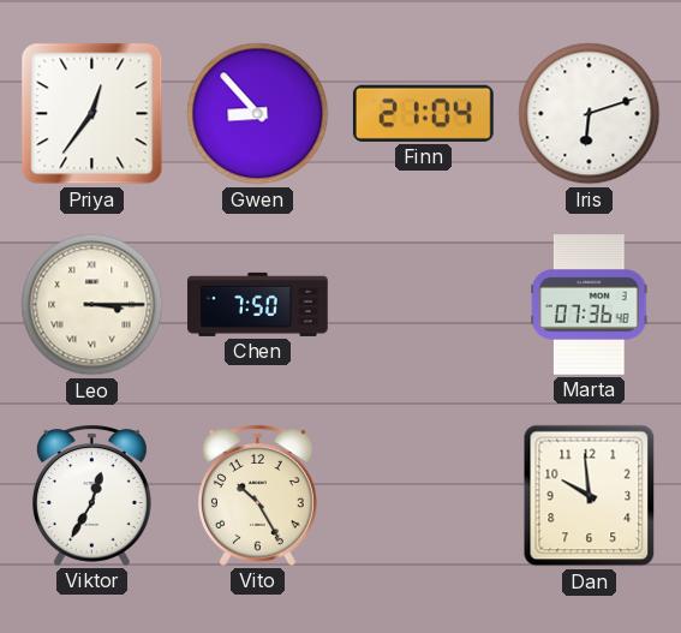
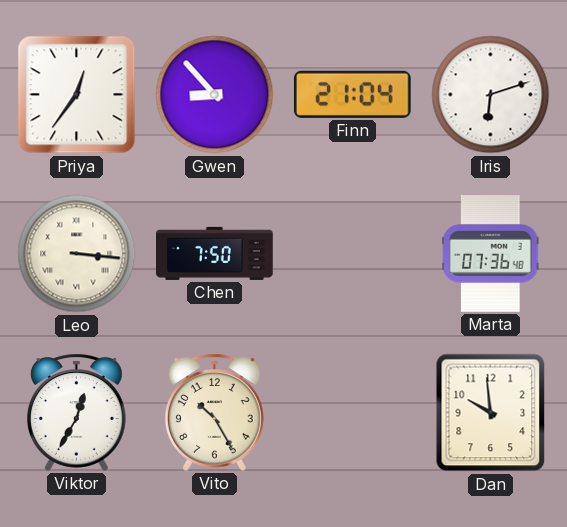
Leo: 3:15 -> 3:16
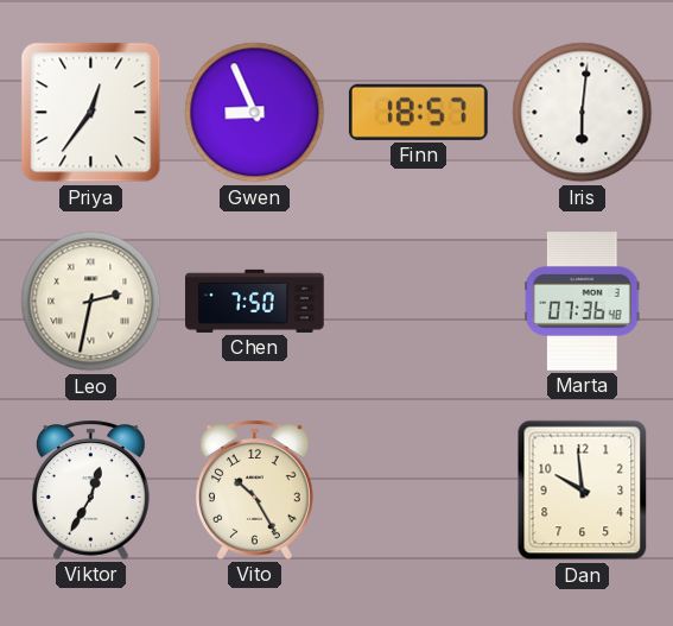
Gwen: 8:53 -> 8:56
Finn: 21:04 -> 18:57
Iris: 6:12 -> 6:01
Leo: 3:16 -> 2:32
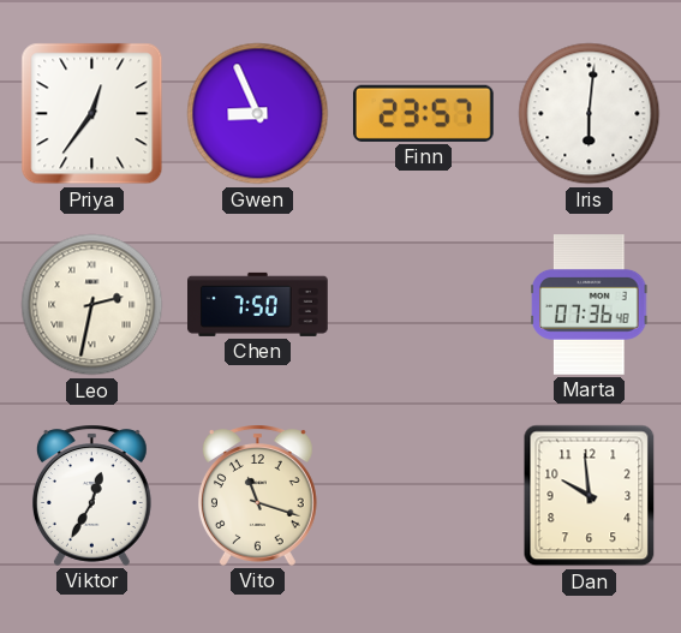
Finn: 18:57 -> 23:57
Vito: 10:25 -> 11:18
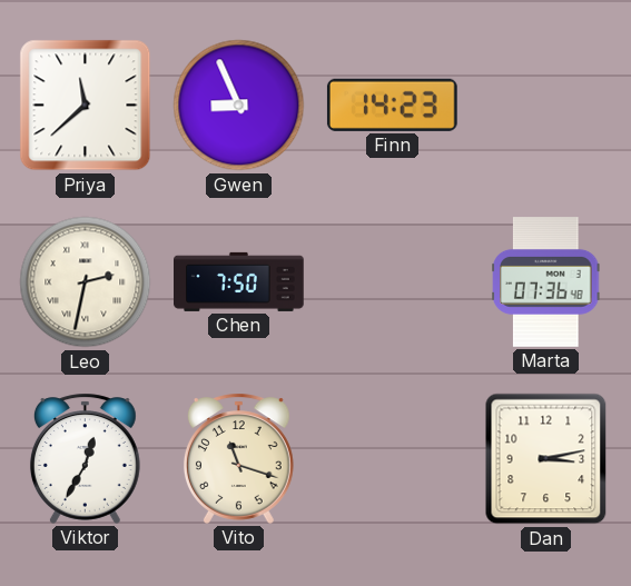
Priya: 12:36 -> 11:38
Finn: 23:57 -> 14:23
Iris: 6:01 -> none
Dan: 9:59 -> 3:13
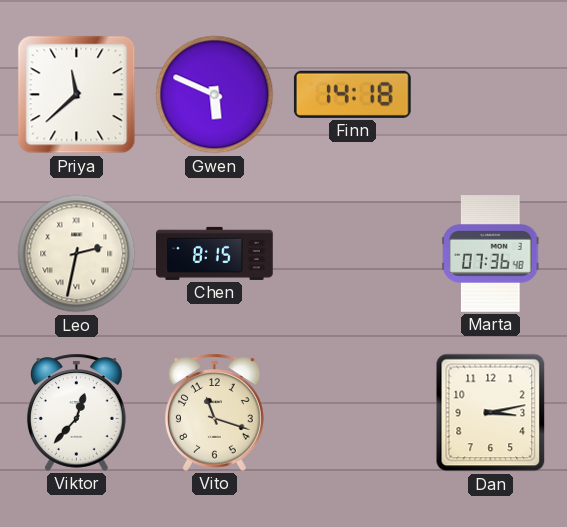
Gwen: 8:56 -> 5:49
Finn: 14:23 -> 14:18
Chen: 7:50 -> 8:15
Viktor: 12:35 -> 12:37
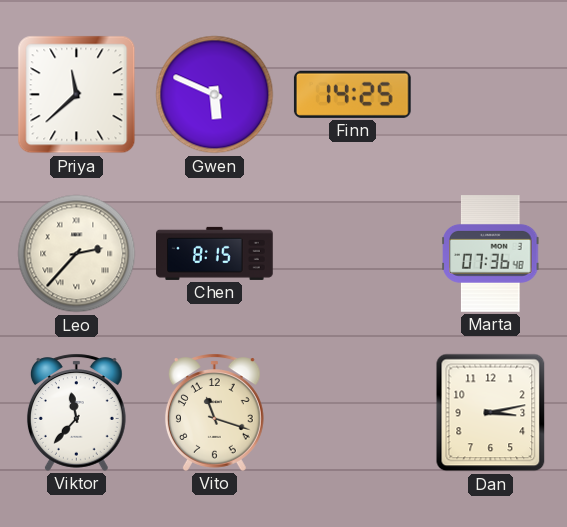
Finn: 14:18 -> 14:25
Leo: 2:32 -> 2:37
Viktor: 12:37 -> 11:37
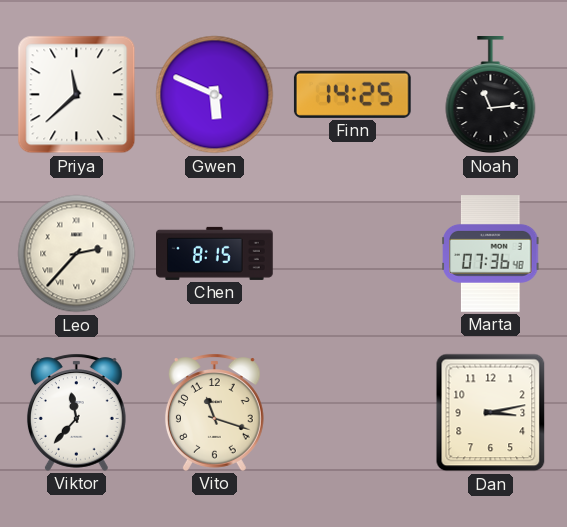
Noah: none -> 11:14
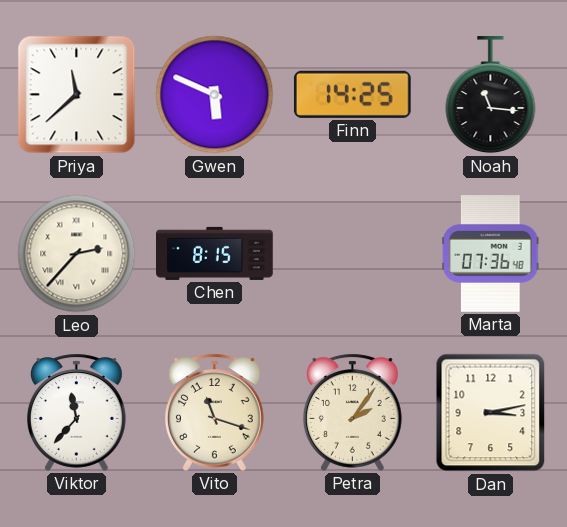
Noah: 11:14 -> 11:16
Petra: none -> 2:06
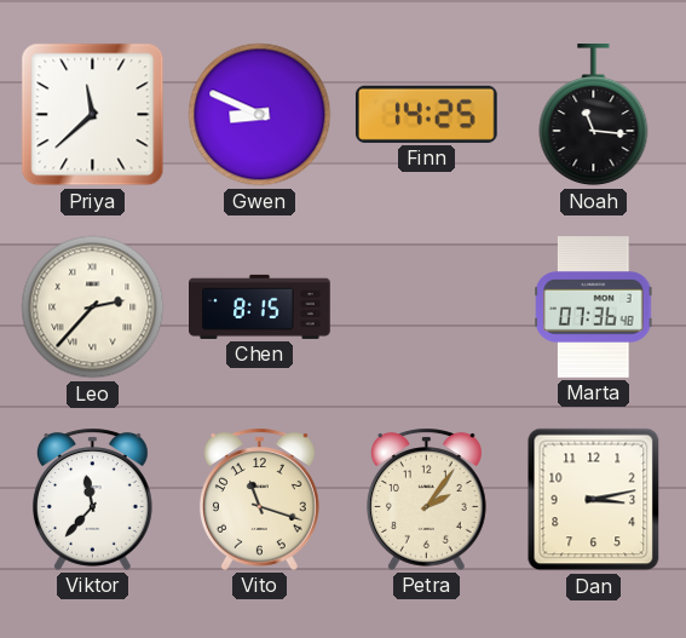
Gwen: 5:49 -> 8:49
